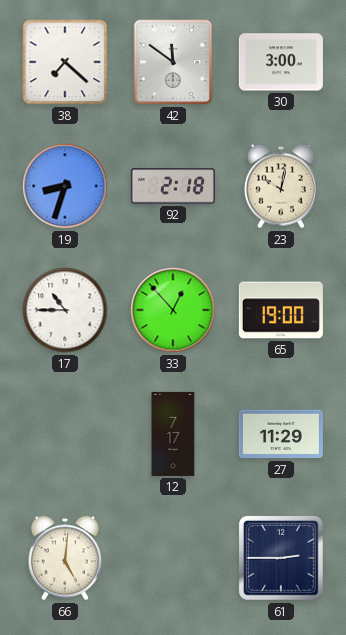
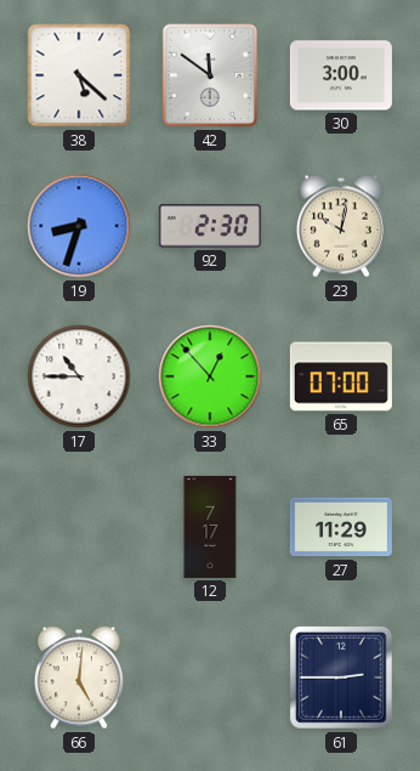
38: 7:22 -> 5:22
92: 2:18 -> 2:30
65: 19:00 -> 07:00
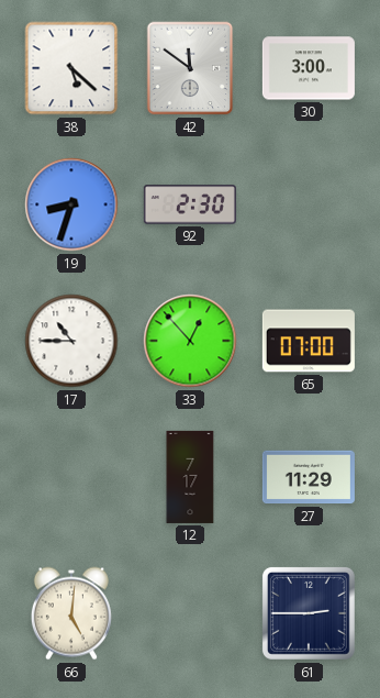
23: 10:02 -> none
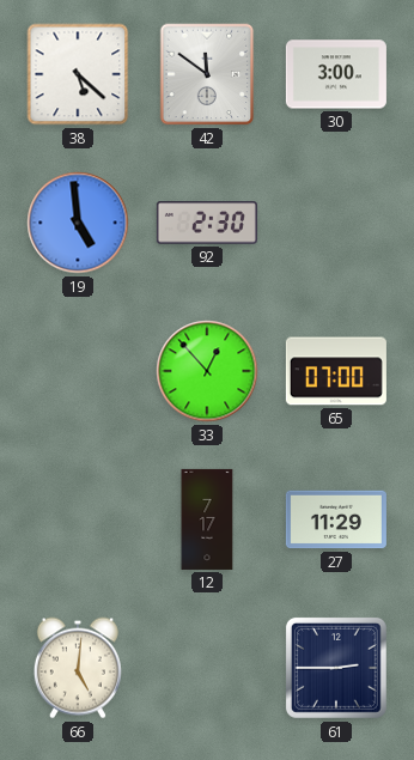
19: 8:33 -> 4:59
17: 10:45 -> none
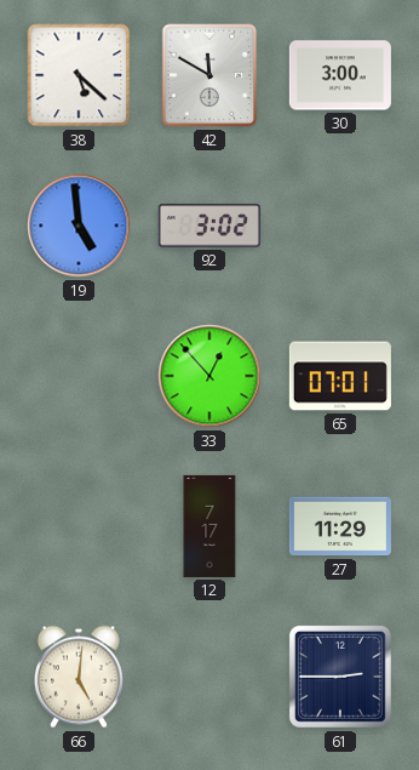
42: 11:51 -> 11:50
92: 2:30 -> 3:02
65: 07:00 -> 07:01
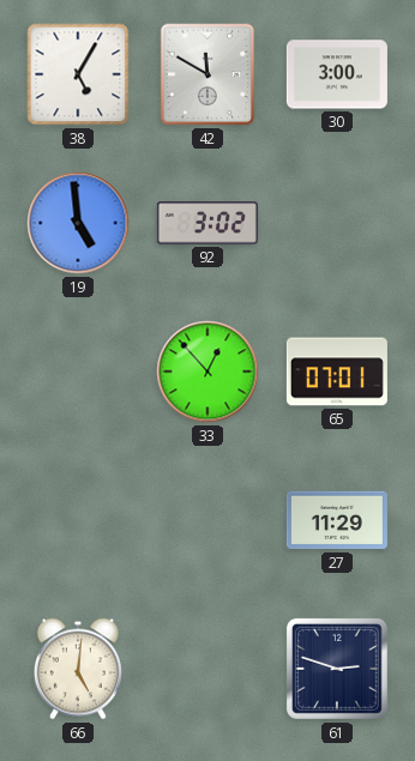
38: 5:22 -> 5:05
12: 7:17 -> none
61: 2:45 -> 2:48
